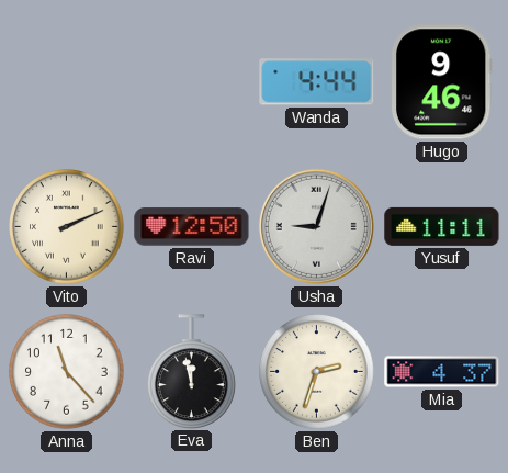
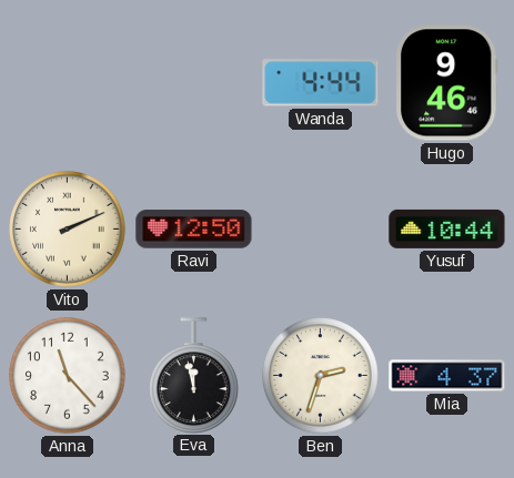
Usha: 9:03 -> none
Yusuf: 11:11 -> 10:44
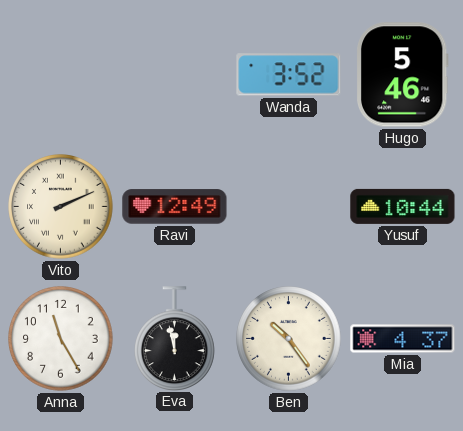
Wanda: 4:44 -> 3:52
Hugo: 9:46 -> 5:46
Ravi: 12:50 -> 12:49
Anna: 11:23 -> 11:25
Ben: 2:33 -> 10:24
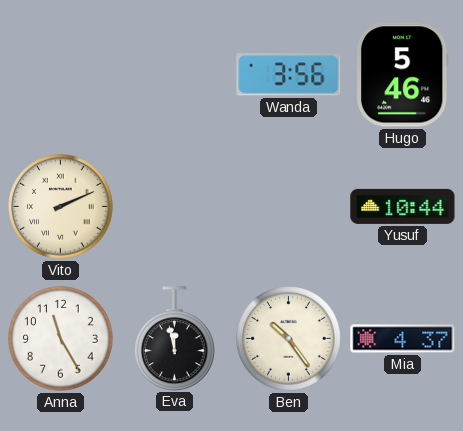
Wanda: 3:52 -> 3:56
Ravi: 12:49 -> none
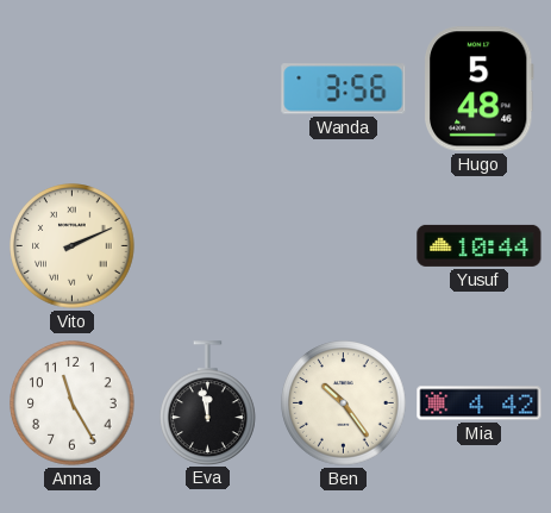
Hugo: 5:46 -> 5:48
Mia: 4:37 -> 4:42
